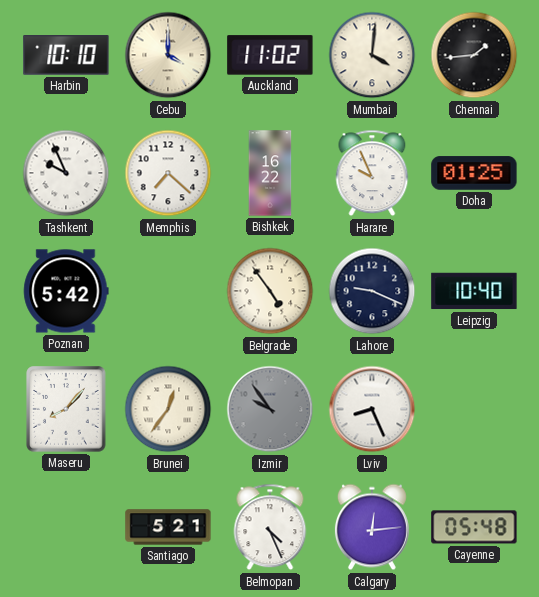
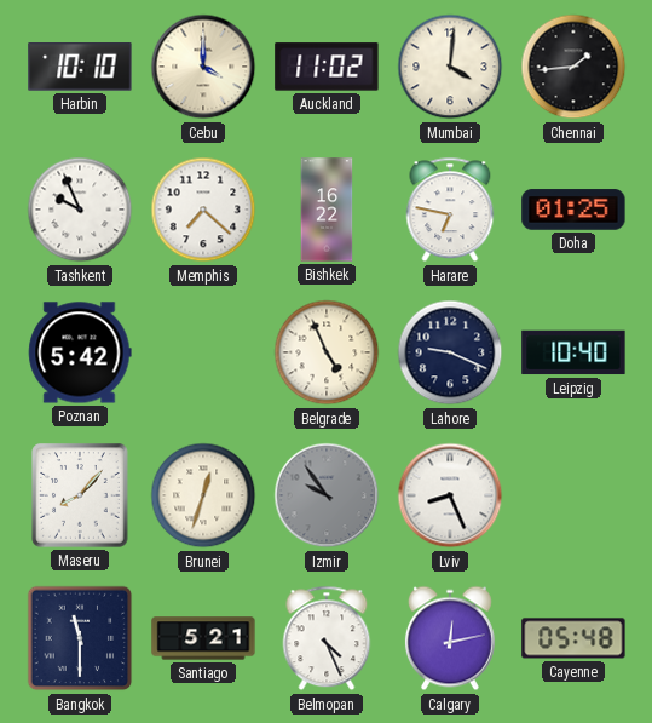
Harare: 9:56 -> 6:47
Belgrade: 4:54 -> 4:56
Brunei: 12:36 -> 12:33
Bangkok: none -> 11:30
Calgary: 12:14 -> 12:13
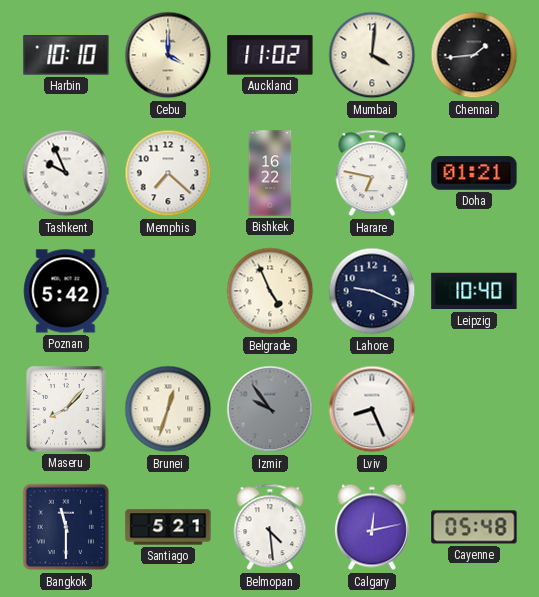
Doha: 01:25 -> 01:21
Belmopan: 4:26 -> 4:29
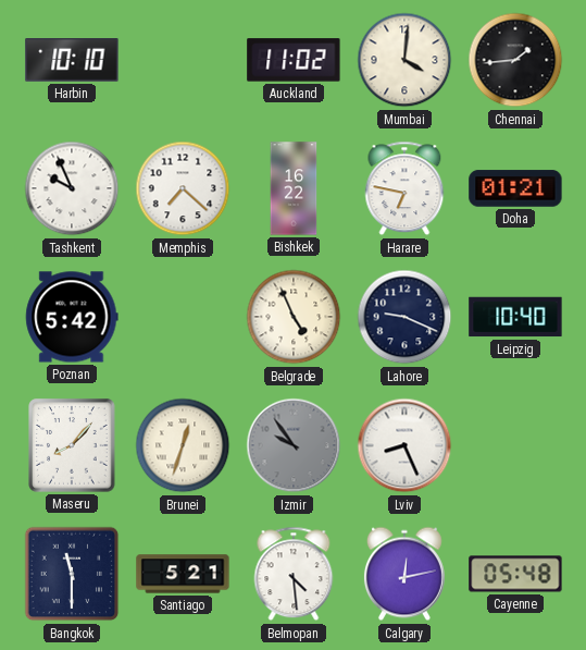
Cebu: 4:00 -> none
